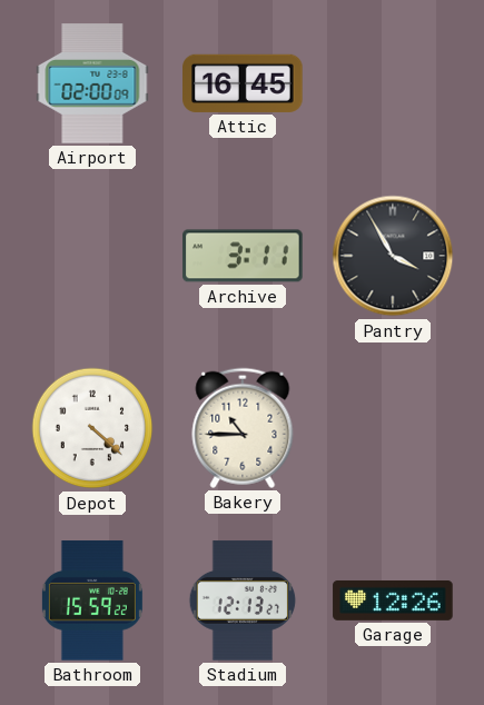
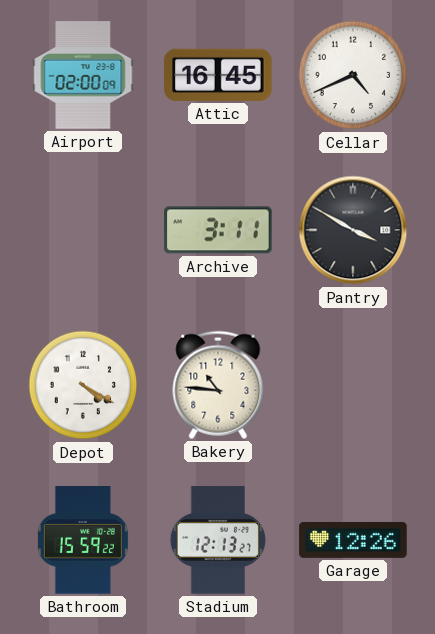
Cellar: none -> 4:41
Pantry: 3:55 -> 3:50
Depot: 4:22 -> 4:20
Bakery: 10:45 -> 10:46
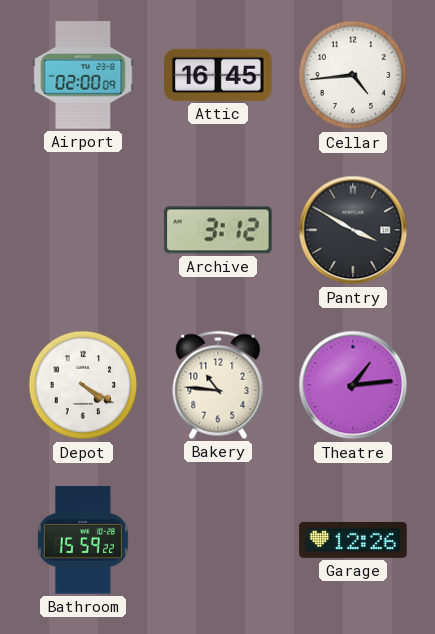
Cellar: 4:41 -> 4:44
Archive: 3:11 -> 3:12
Theatre: none -> 1:14
Stadium: 12:13 -> none
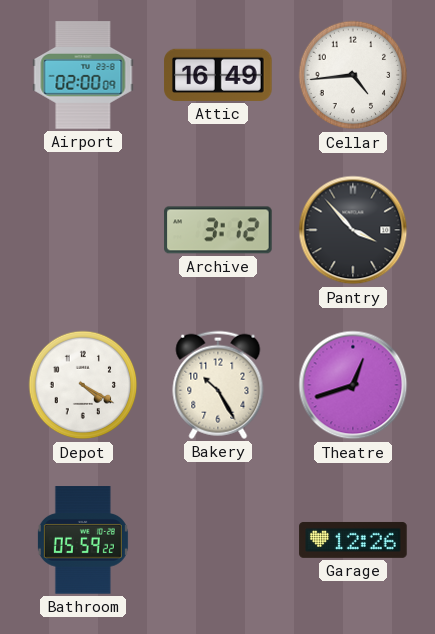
Attic: 16:45 -> 16:49
Pantry: 3:50 -> 3:53
Bakery: 10:46 -> 10:25
Theatre: 1:14 -> 12:42
Bathroom: 15:59 -> 05:59
